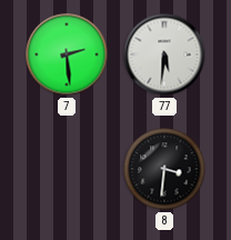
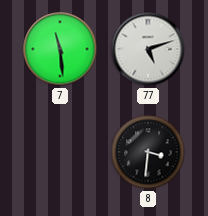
7: 2:29 -> 11:29
77: 5:31 -> 5:12
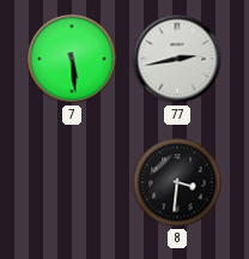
7: 11:29 -> 5:29
77: 5:12 -> 2:43
